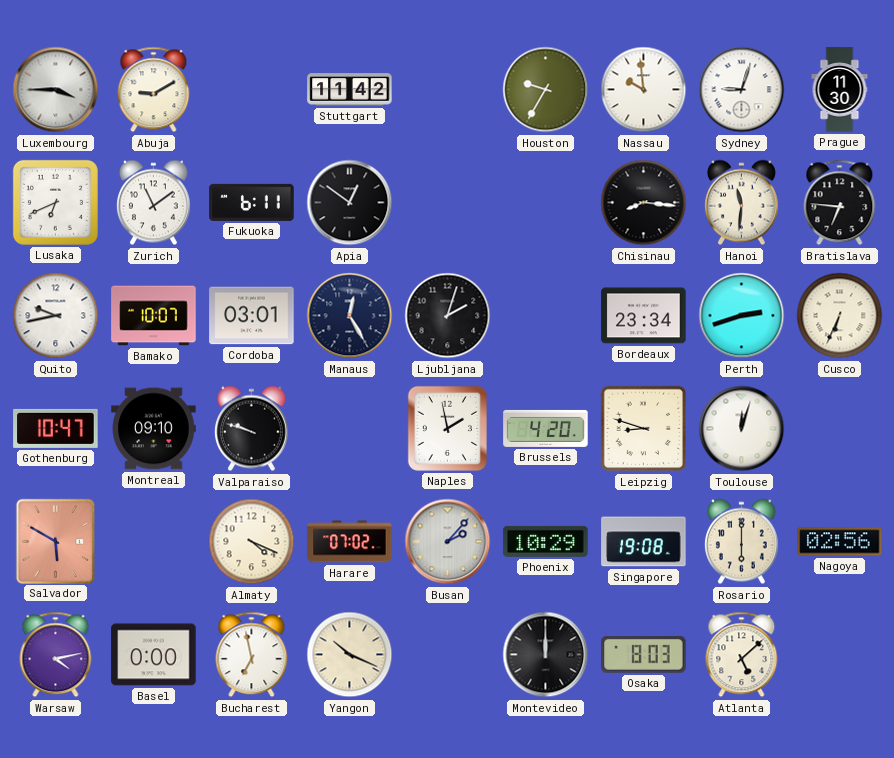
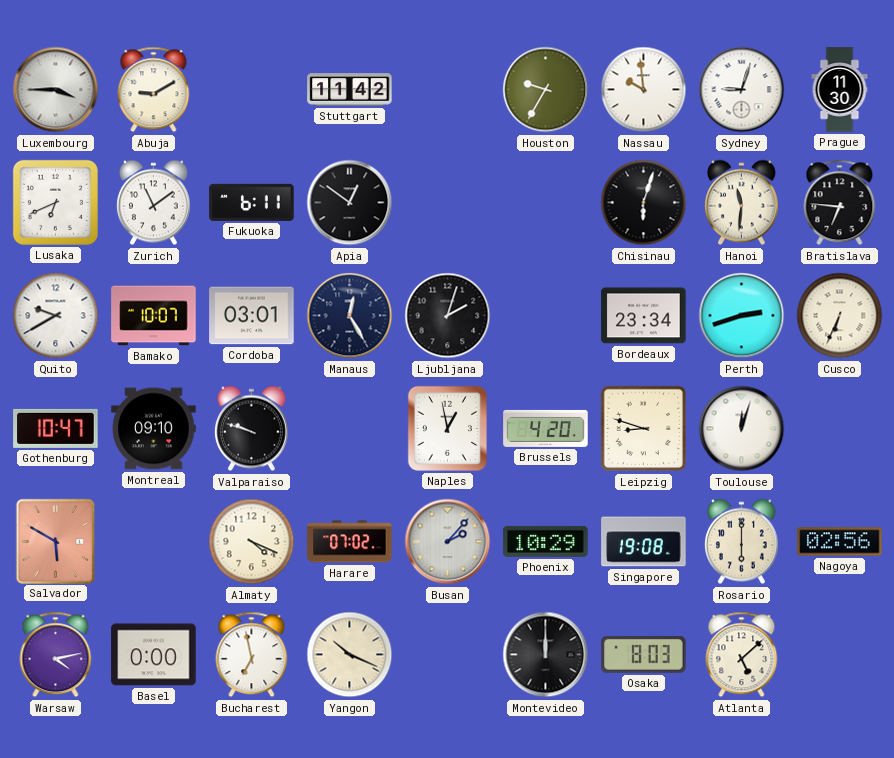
Chisinau: 8:16 -> 6:03
Quito: 9:43 -> 9:40
Naples: 1:58 -> 12:58
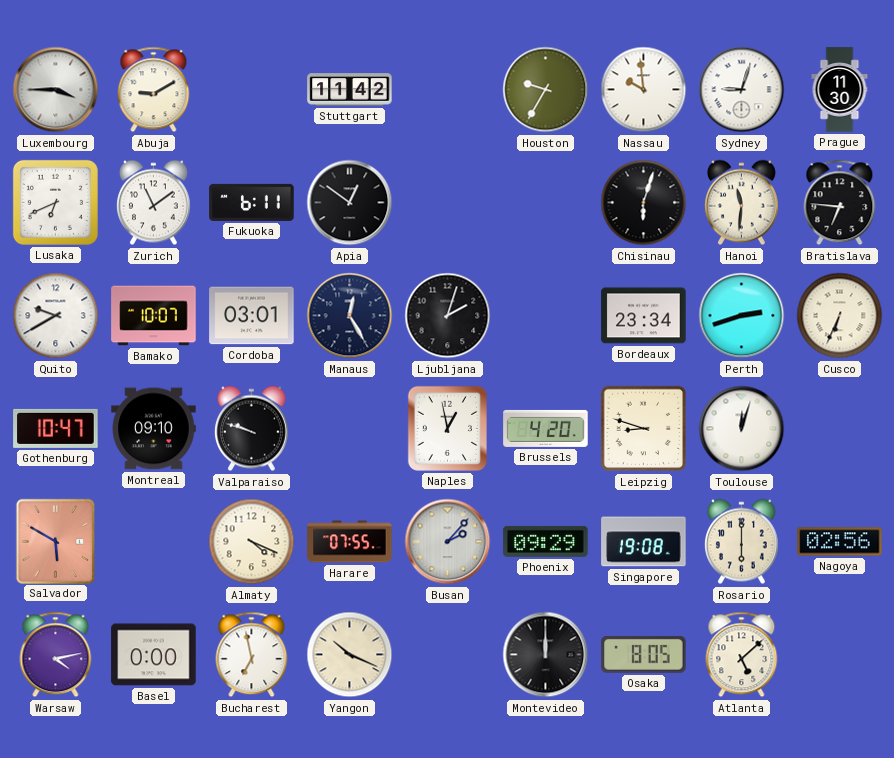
Harare: 07:02 -> 07:55
Phoenix: 10:29 -> 09:29
Osaka: 8:03 -> 8:05
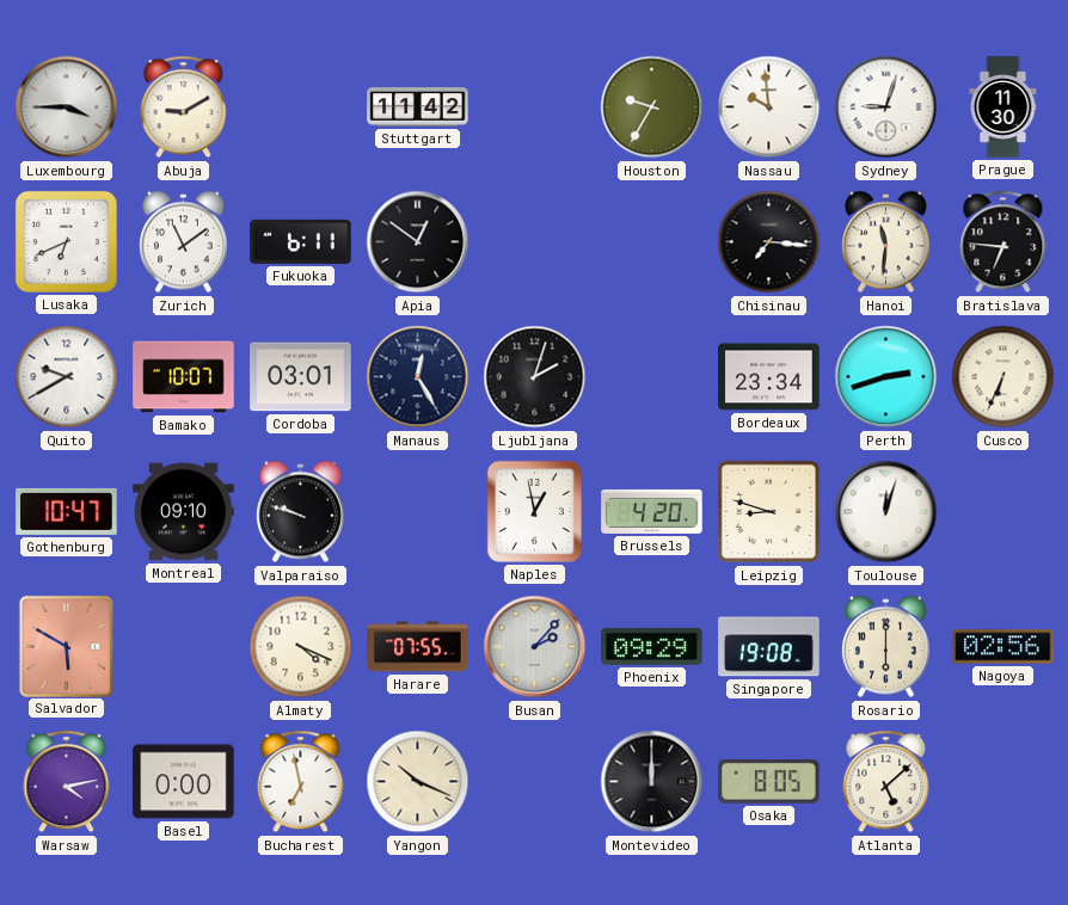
Chisinau: 6:03 -> 7:16
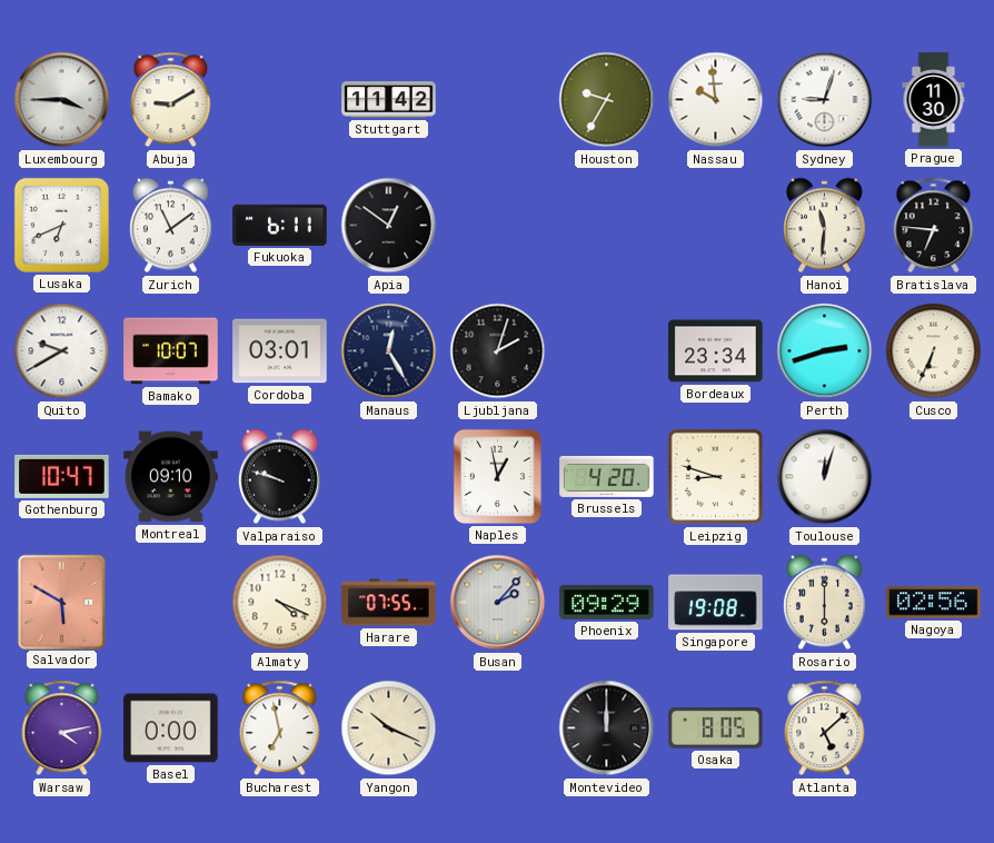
Chisinau: 7:16 -> none
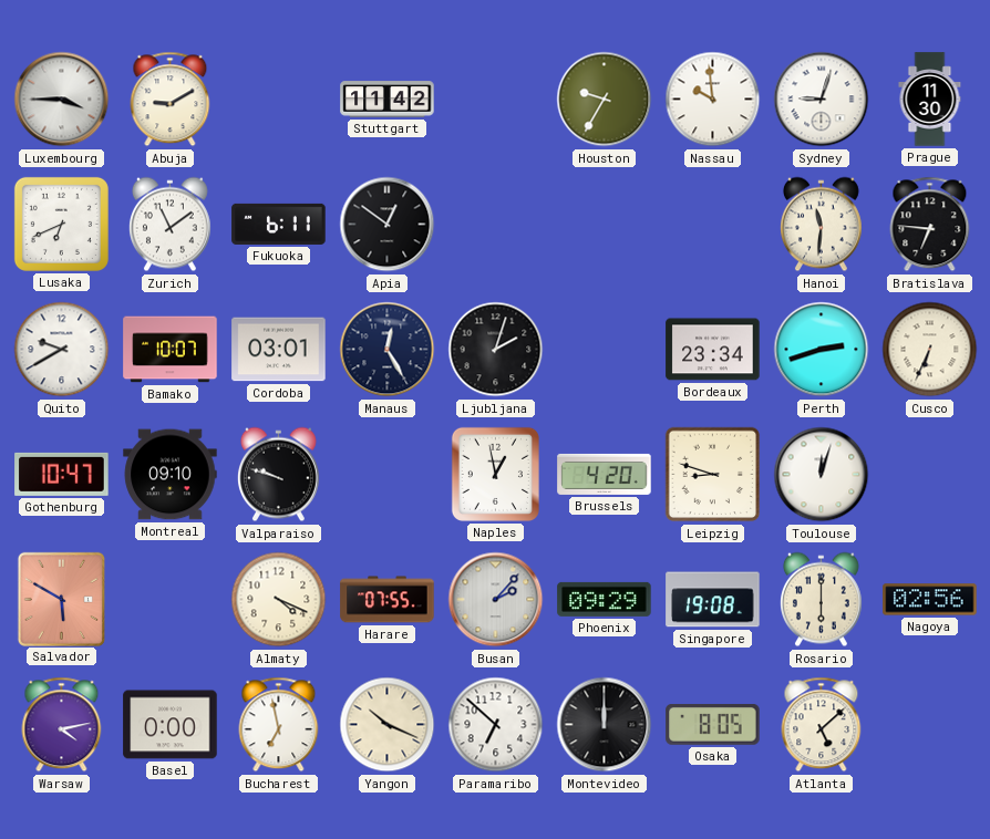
Paramaribo: none -> 6:52
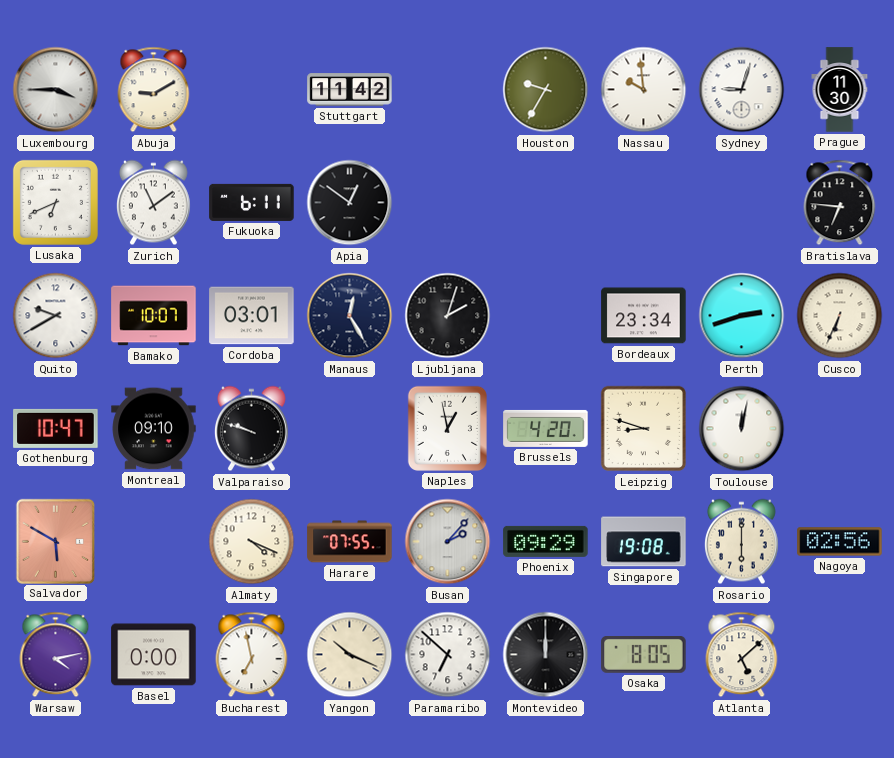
Hanoi: 11:31 -> none
Toulouse: 12:03 -> 12:02
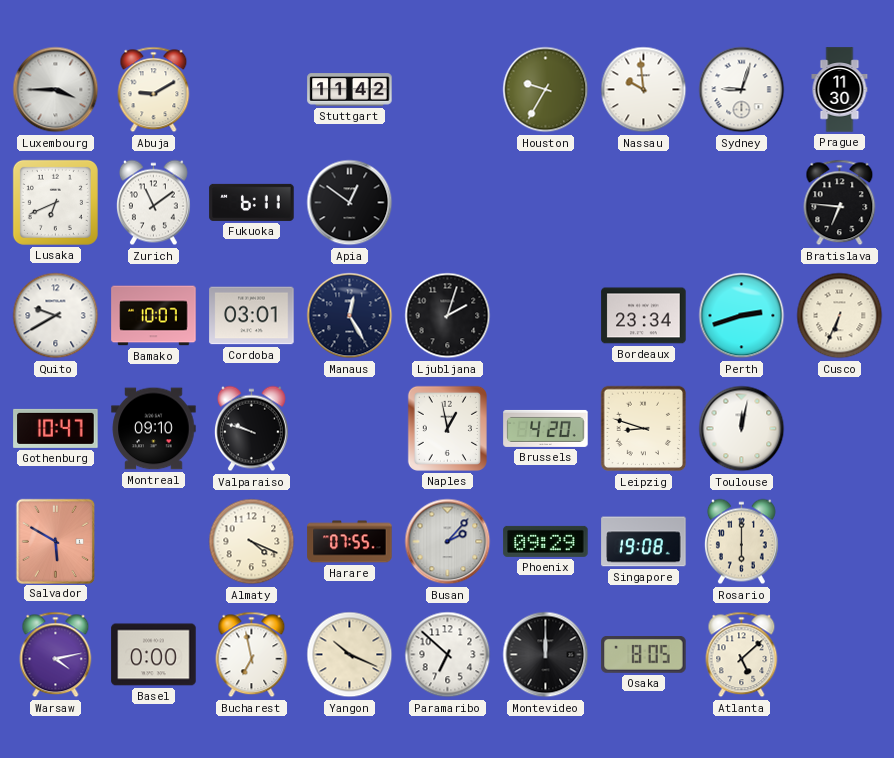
Nagoya: 02:56 -> none
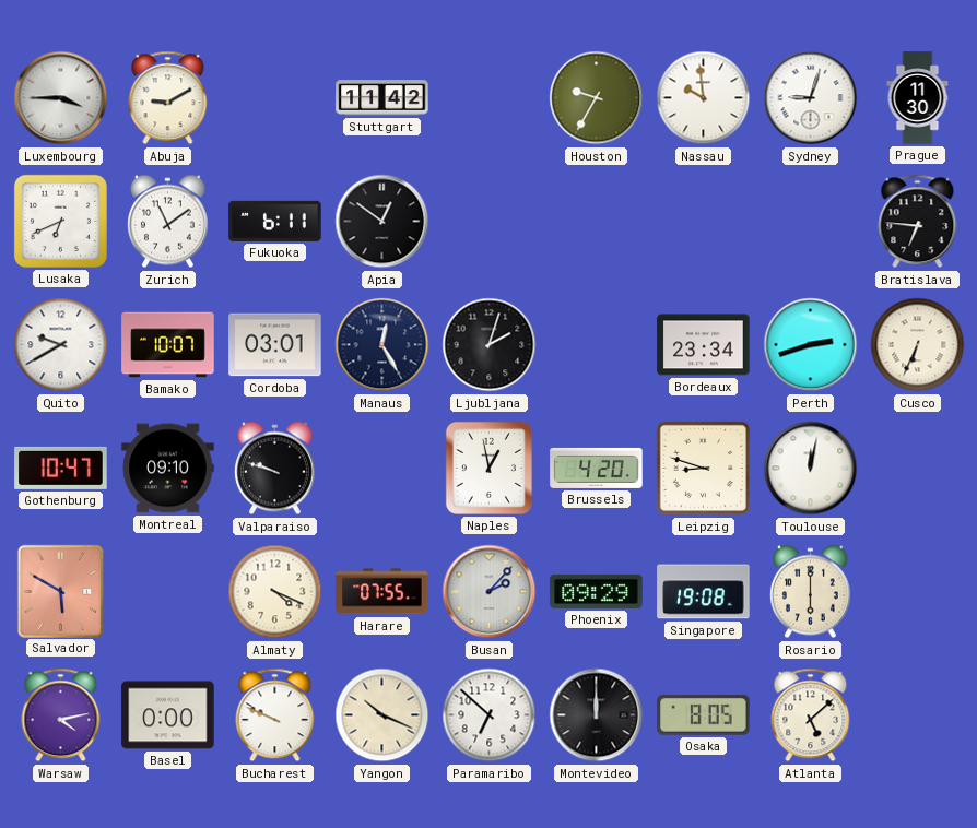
Bucharest: 6:58 -> 9:49
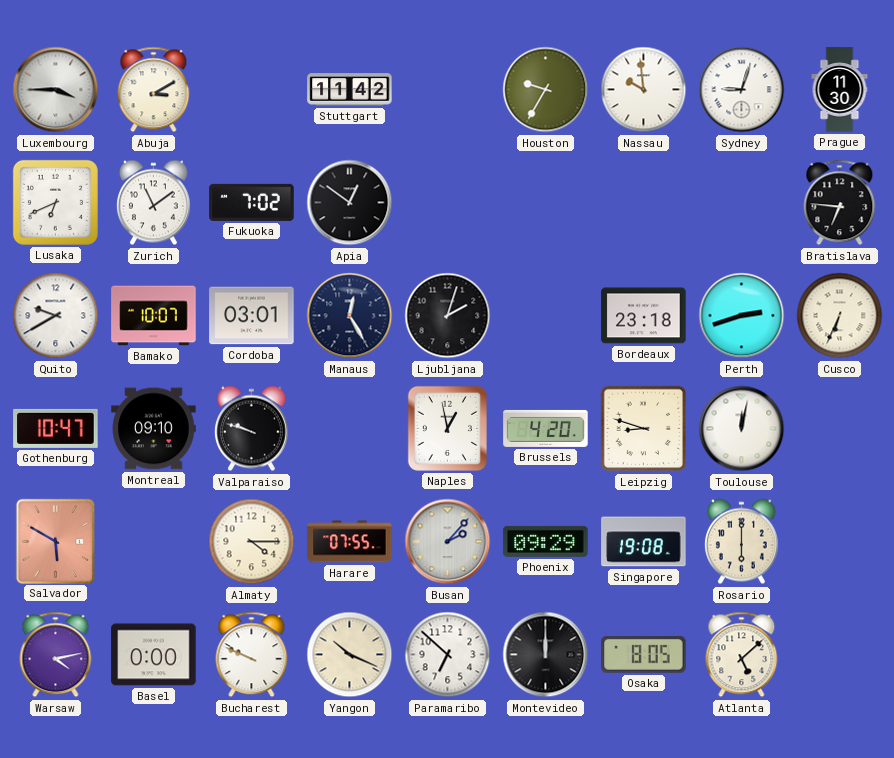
Abuja: 9:10 -> 3:10
Fukuoka: 6:11 -> 7:02
Bordeaux: 23:34 -> 23:18
Almaty: 4:19 -> 4:15
